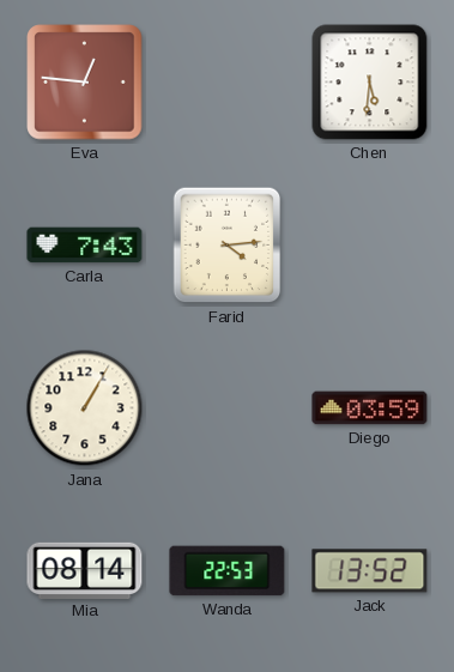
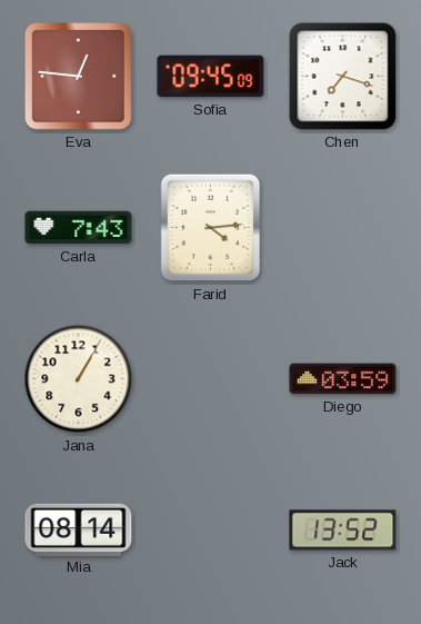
Sofia: none -> 09:45
Chen: 5:31 -> 7:18
Wanda: 22:53 -> none
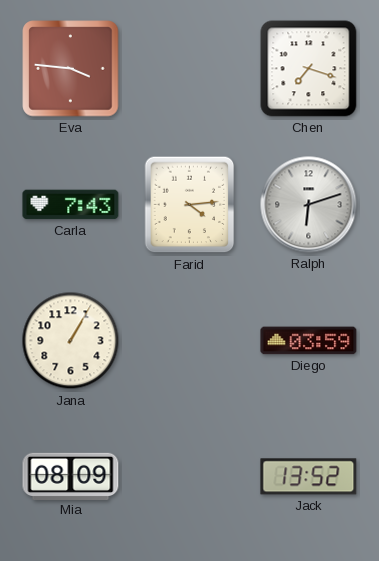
Eva: 12:46 -> 3:46
Sofia: 09:45 -> none
Ralph: none -> 6:12
Mia: 08:14 -> 08:09
